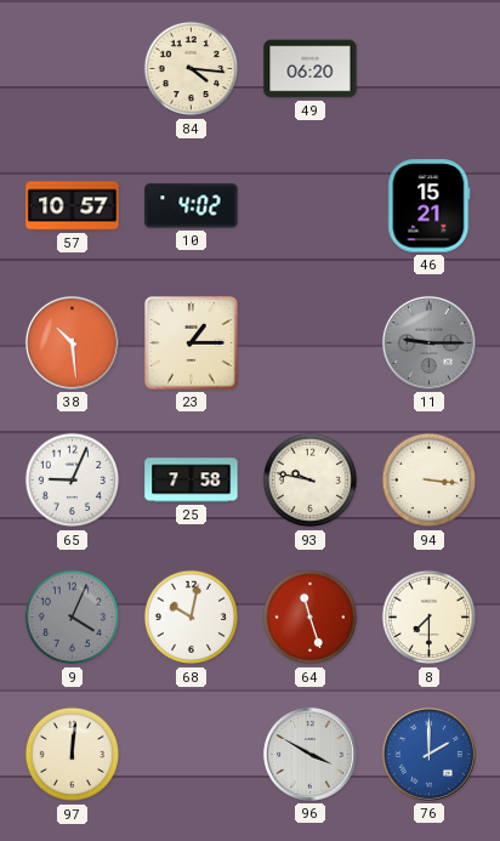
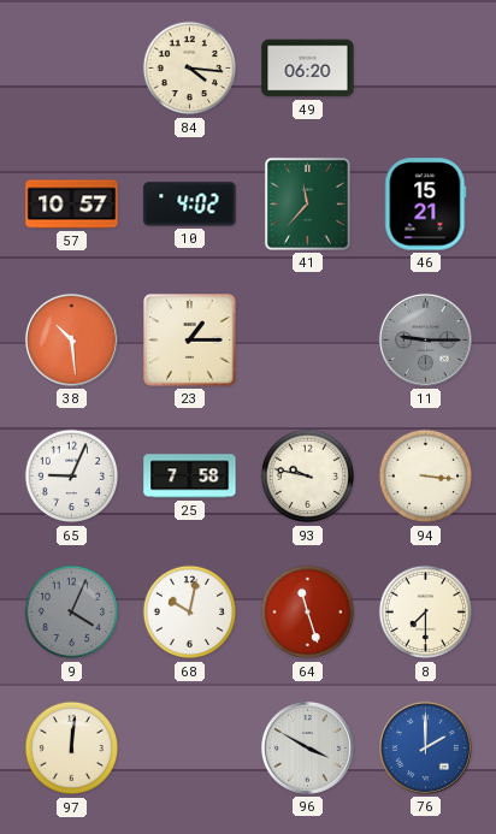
41: none -> 11:37
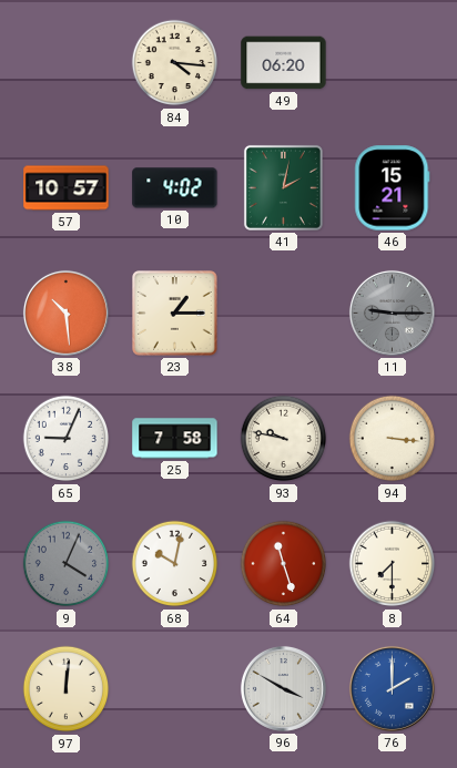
41: 11:37 -> 2:02
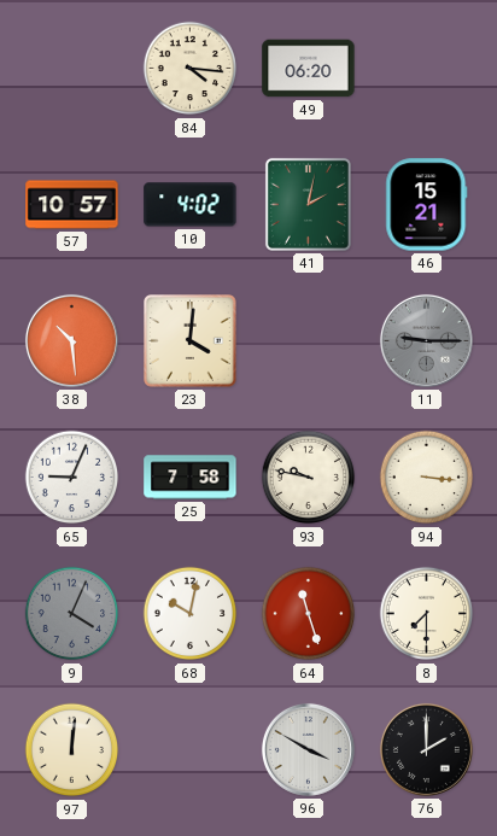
23: 1:15 -> 4:01
76 dial: blue -> black
